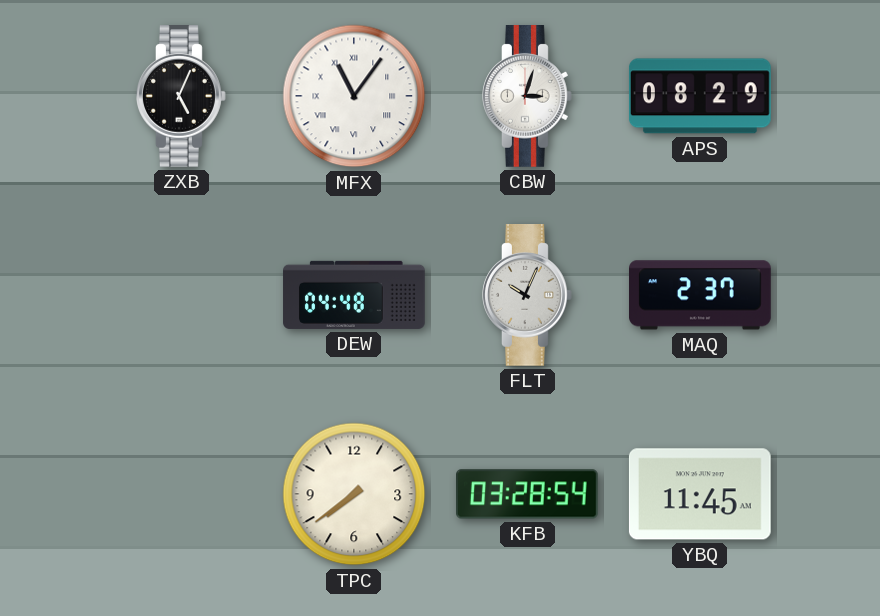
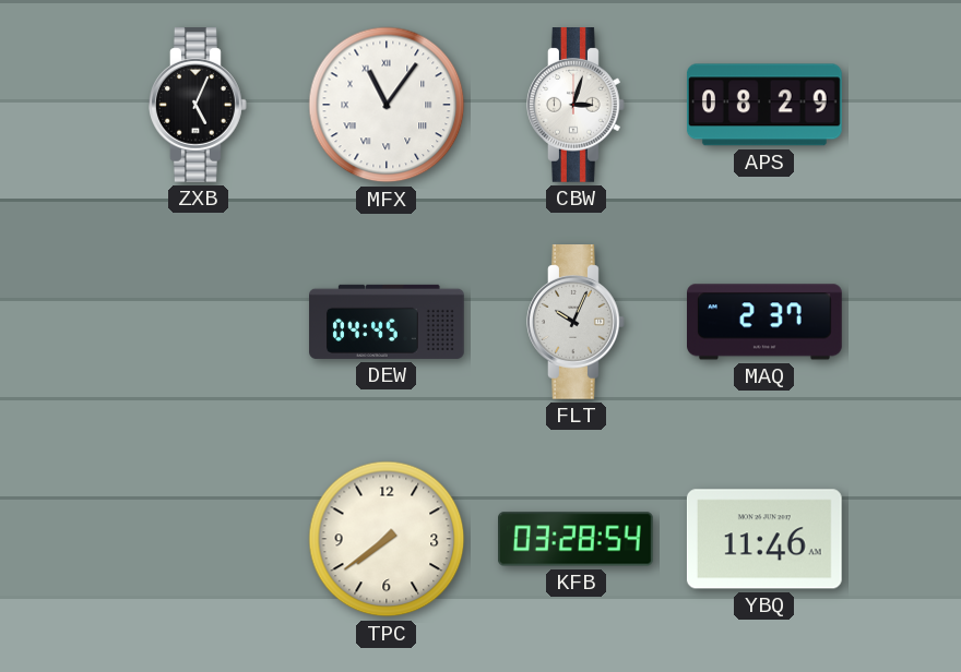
DEW: 04:48 -> 04:45
YBQ: 11:45 -> 11:46
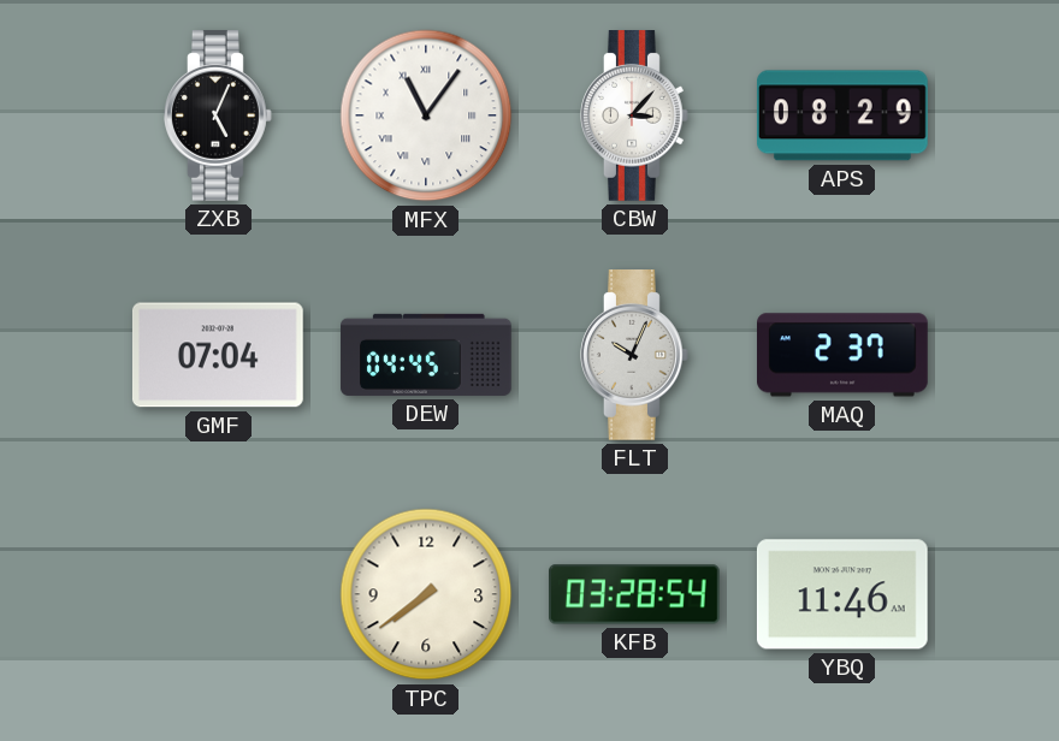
CBW: 3:03 -> 3:07
GMF: none -> 07:04
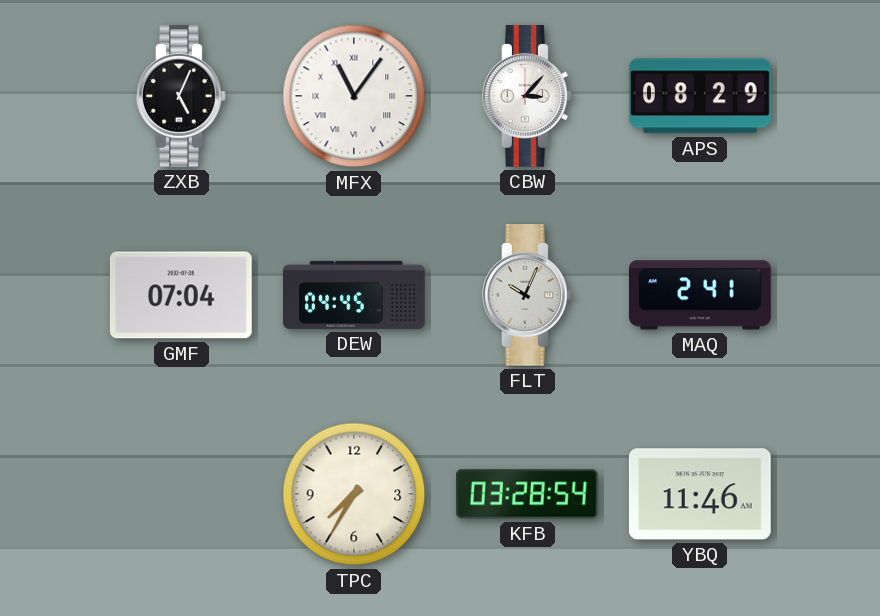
MAQ: 2:37 -> 2:41
TPC: 7:39 -> 7:35
